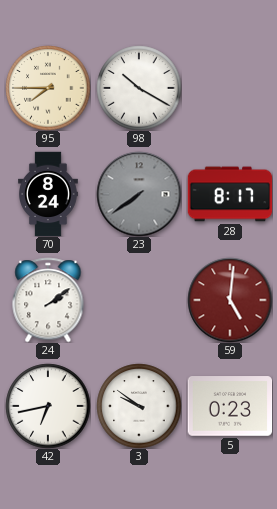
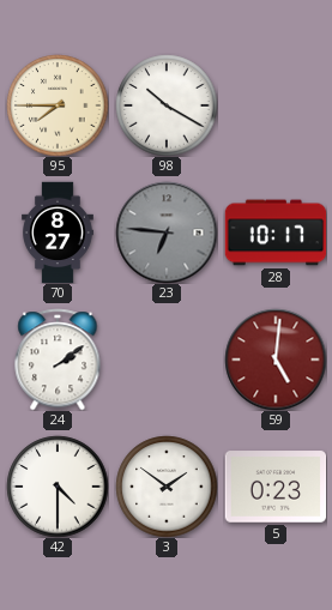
70: 8:24 -> 8:27
23: 7:39 -> 6:46
28: 8:17 -> 10:17
42: 6:43 -> 4:30
3: 9:51 -> 1:51
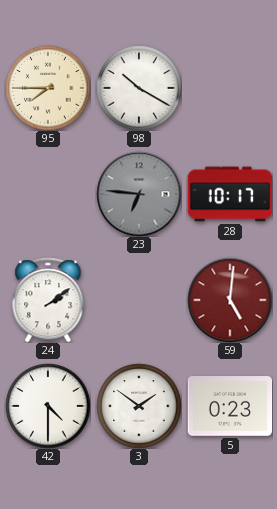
70: 8:27 -> none
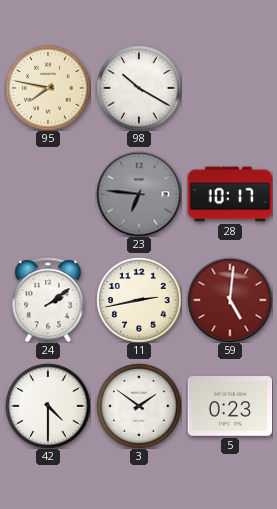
95: 7:45 -> 7:47
11: none -> 2:43
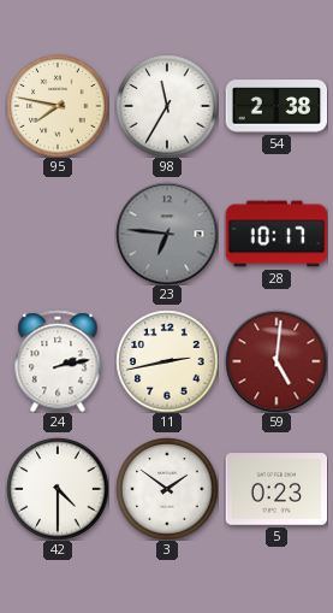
98: 10:20 -> 11:35
54: none -> 2:38
24: 2:09 -> 2:13
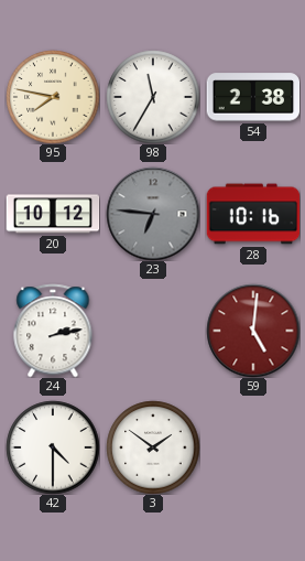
20: none -> 10:12
28: 10:17 -> 10:16
11: 2:43 -> none
5: 0:23 -> none
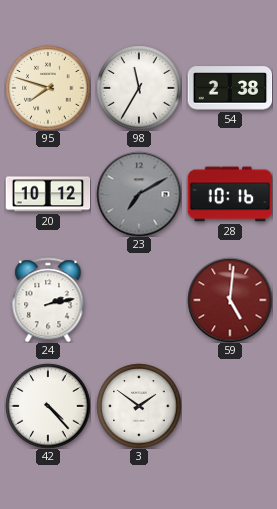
95: 7:47 -> 7:48
23: 6:46 -> 7:10
42: 4:30 -> 4:23
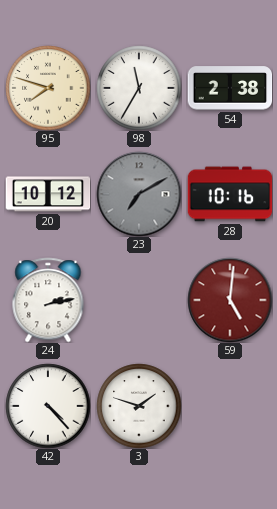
3: 1:51 -> 1:48
